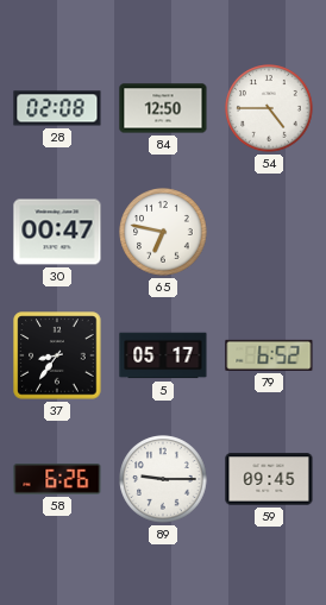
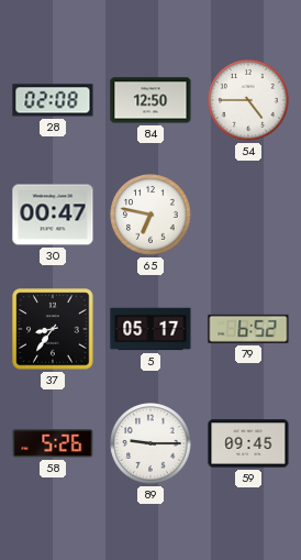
58: 6:26 -> 5:26
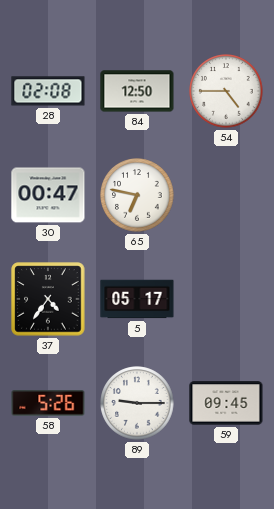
37: 8:36 -> 4:36
79: 6:52 -> none
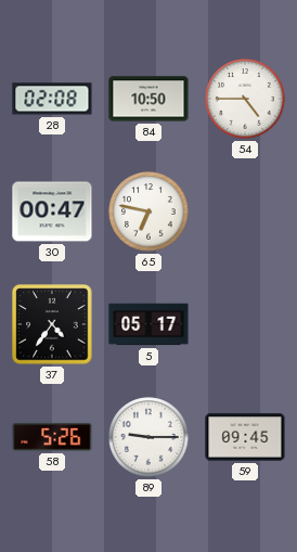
84: 12:50 -> 10:50
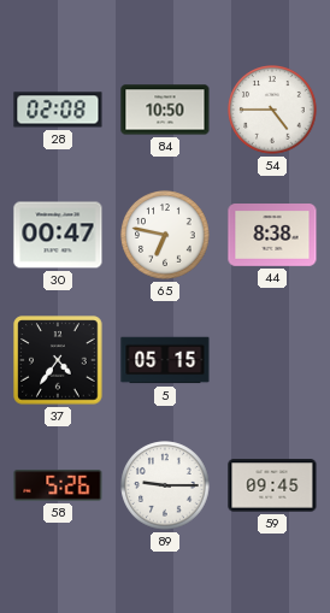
44: none -> 8:38
5: 05:17 -> 05:15
